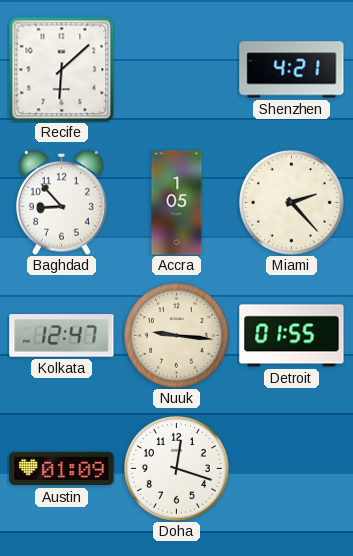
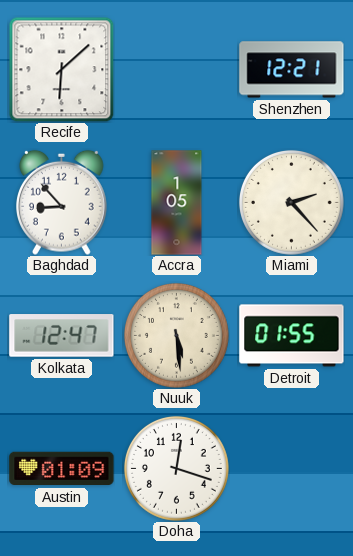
Shenzhen: 4:21 -> 12:21
Nuuk: 9:16 -> 5:29
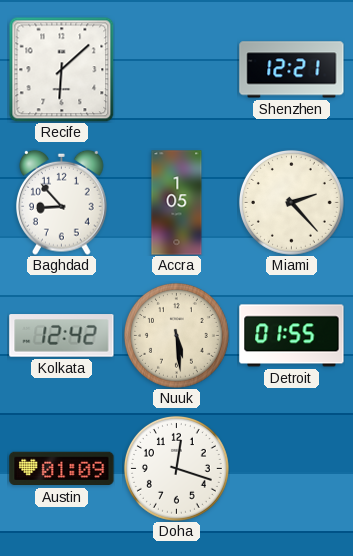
Kolkata: 12:47 -> 12:42
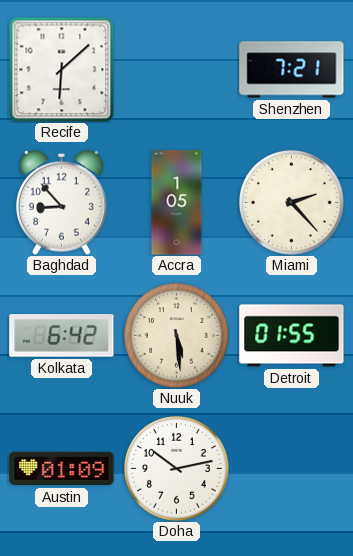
Shenzhen: 12:21 -> 7:21
Kolkata: 12:42 -> 6:42
Doha: 12:18 -> 10:13
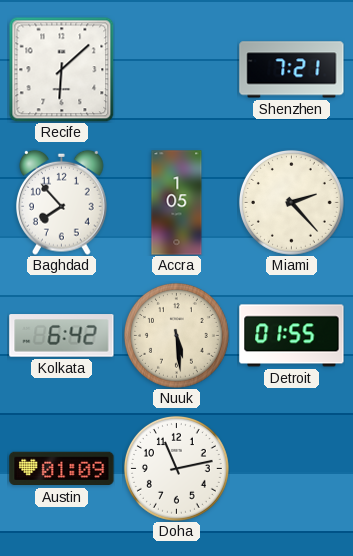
Baghdad: 8:53 -> 7:53
Doha: 10:13 -> 11:13
